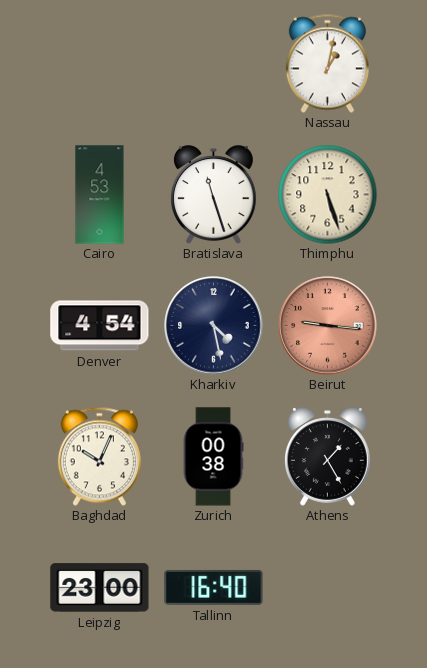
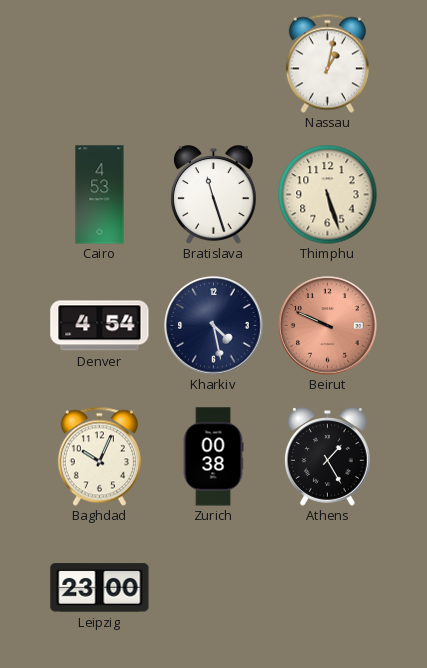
Beirut: 9:16 -> 9:49
Tallinn: 16:40 -> none
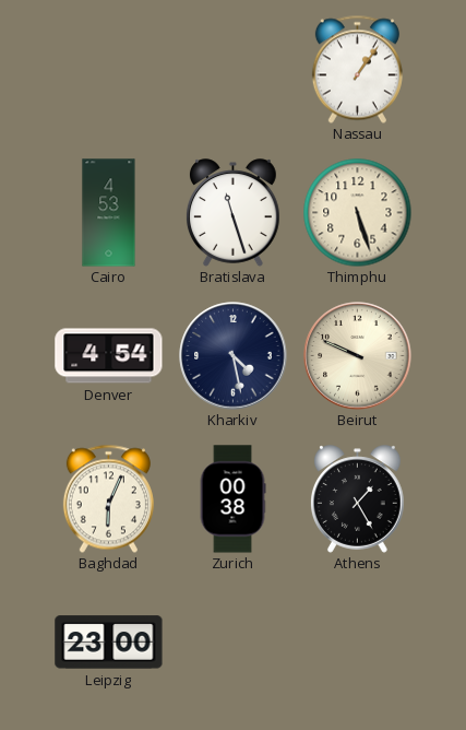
Nassau: 1:02 -> 1:06
Beirut dial: salmon -> cream
Baghdad: 10:04 -> 6:04
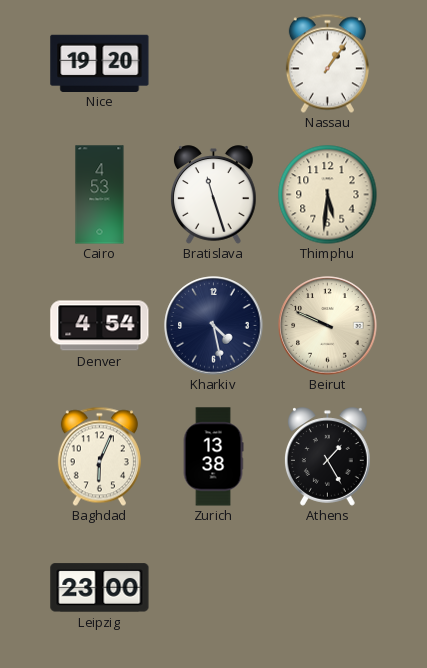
Nice: none -> 19:20
Thimphu: 5:27 -> 5:31
Zurich: 00:38 -> 13:38
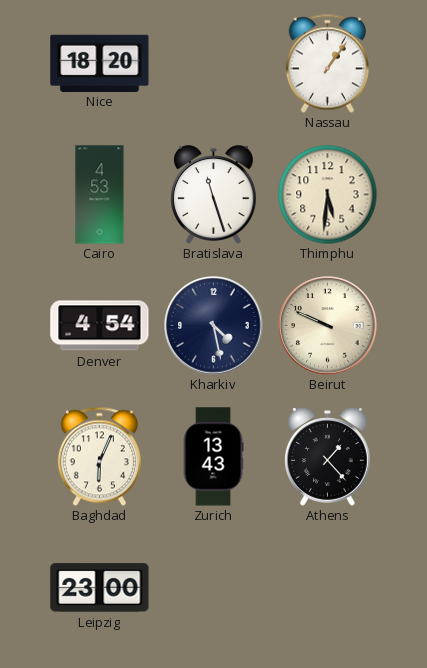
Nice: 19:20 -> 18:20
Zurich: 13:38 -> 13:43
Athens: 1:25 -> 1:23
